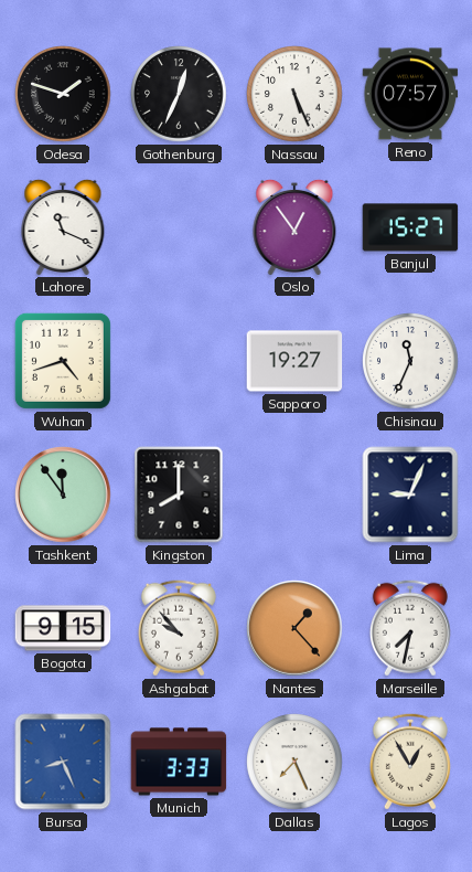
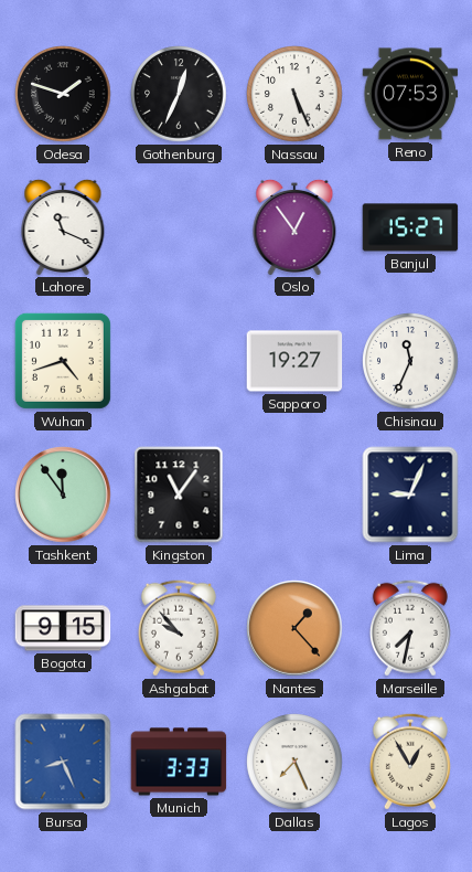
Reno: 07:57 -> 07:53
Kingston: 8:00 -> 11:06
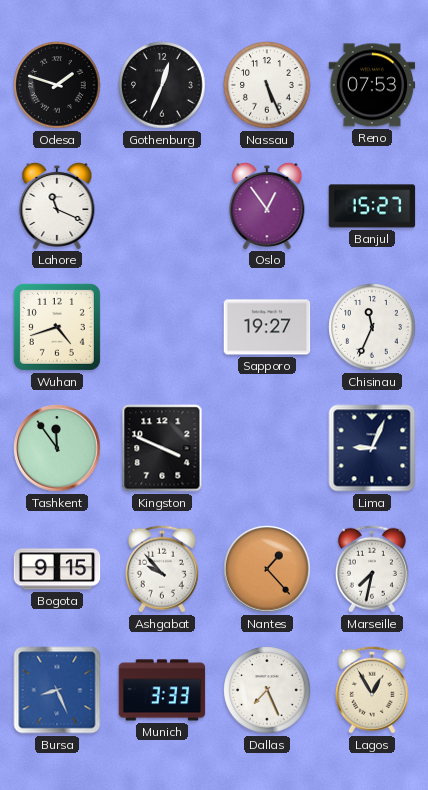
Kingston: 11:06 -> 3:49
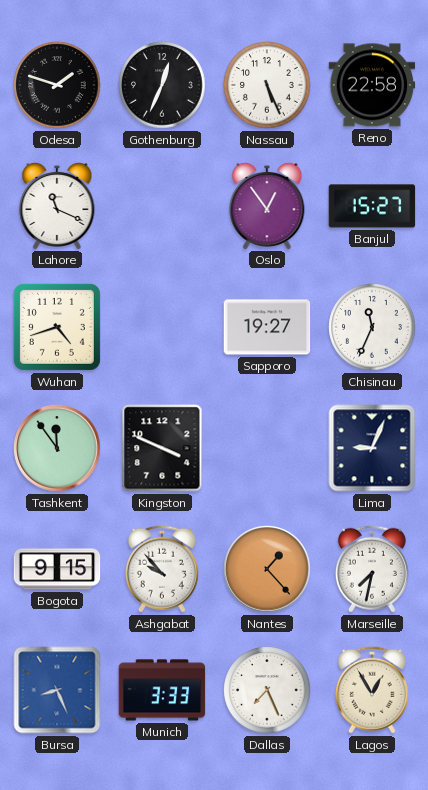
Reno: 07:53 -> 22:58
